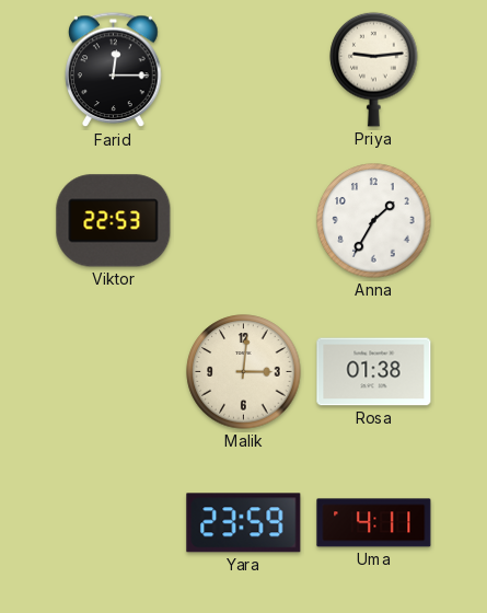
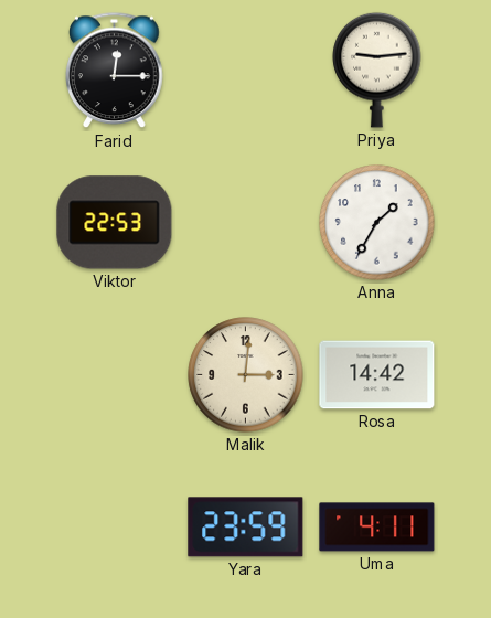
Rosa: 01:38 -> 14:42
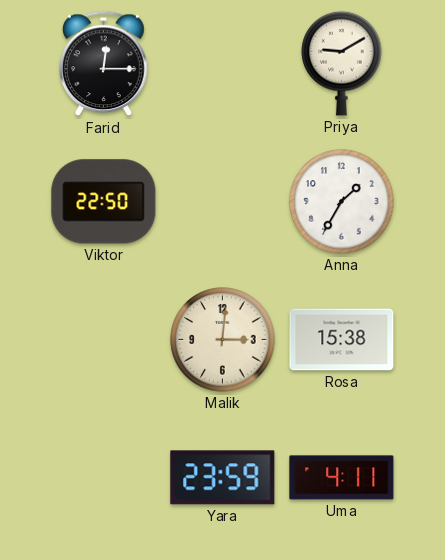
Priya: 9:14 -> 9:10
Viktor: 22:53 -> 22:50
Rosa: 14:42 -> 15:38
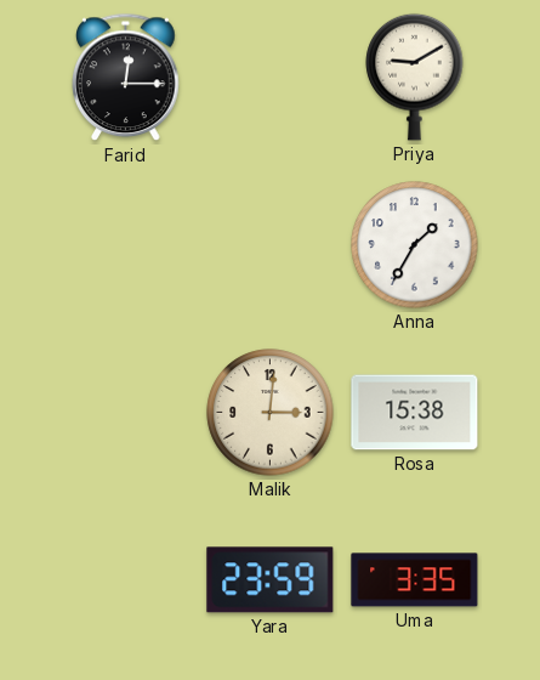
Viktor: 22:50 -> none
Uma: 4:11 -> 3:35
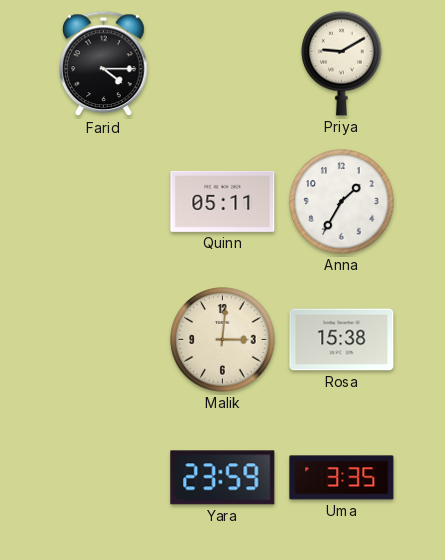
Farid: 12:15 -> 4:15
Quinn: none -> 05:11
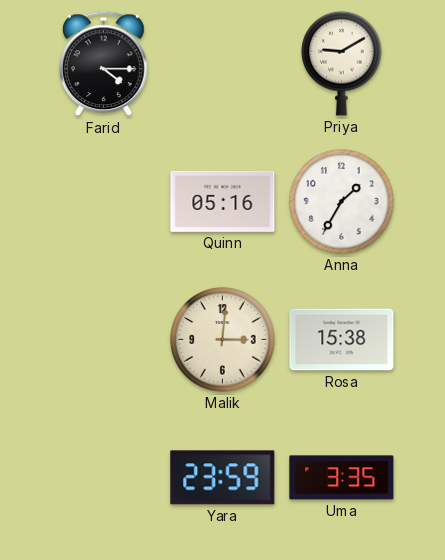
Quinn: 05:11 -> 05:16
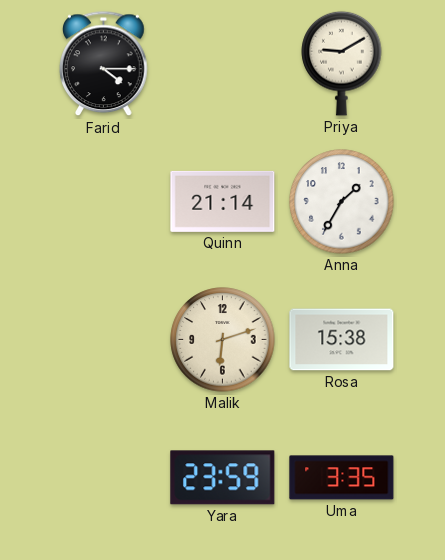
Quinn: 05:16 -> 21:14
Malik: 3:01 -> 6:12
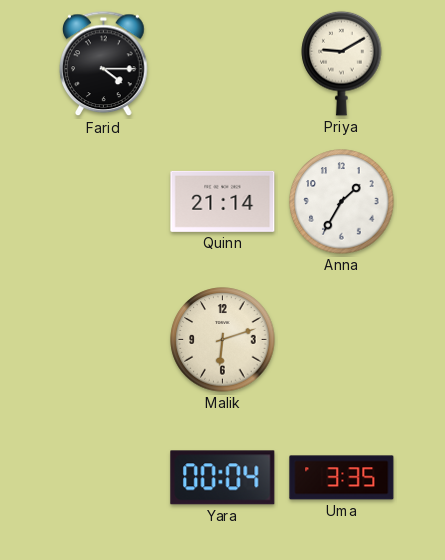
Rosa: 15:38 -> none
Yara: 23:59 -> 00:04
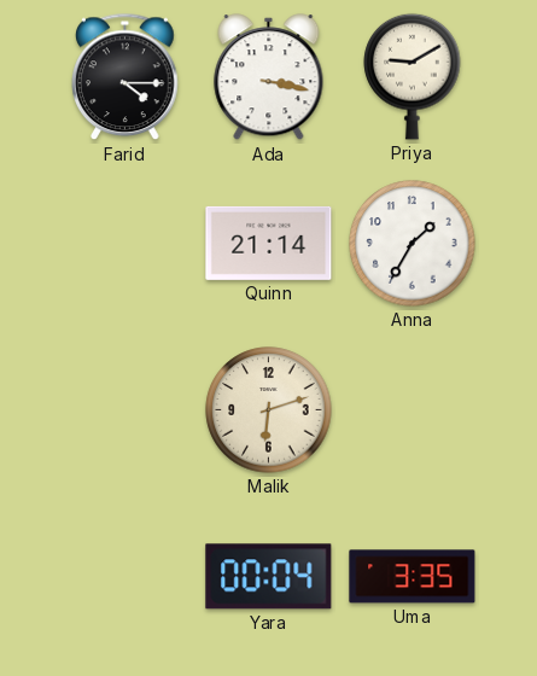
Ada: none -> 3:17
